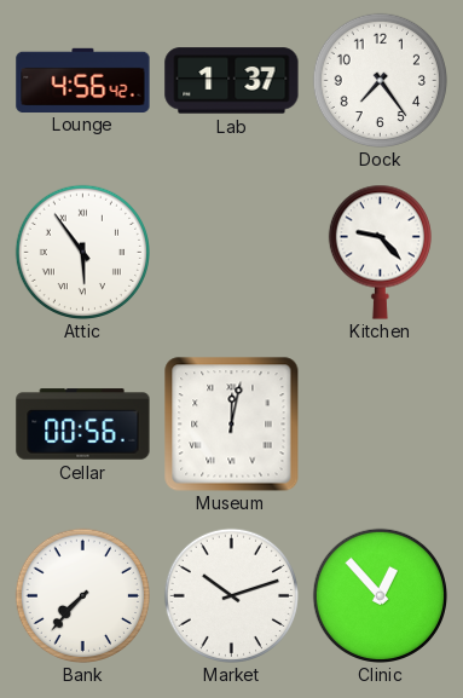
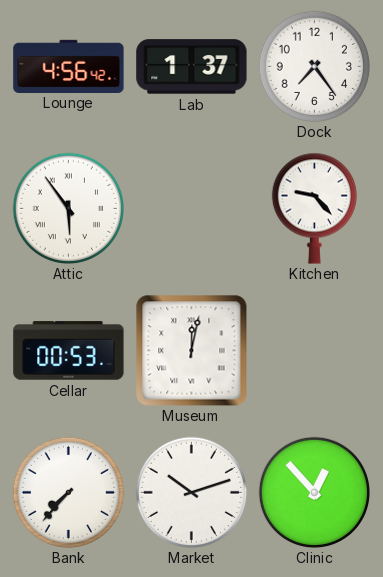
Cellar: 00:56 -> 00:53
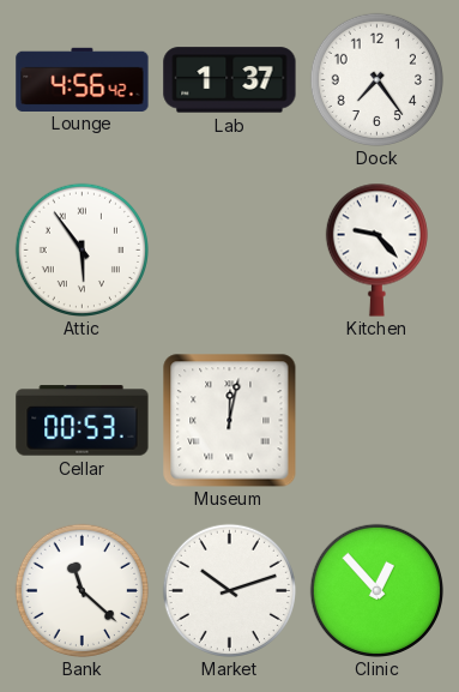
Bank: 7:37 -> 11:22
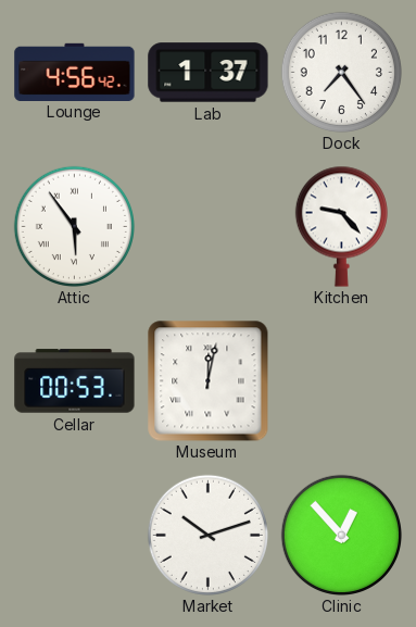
Bank: 11:22 -> none
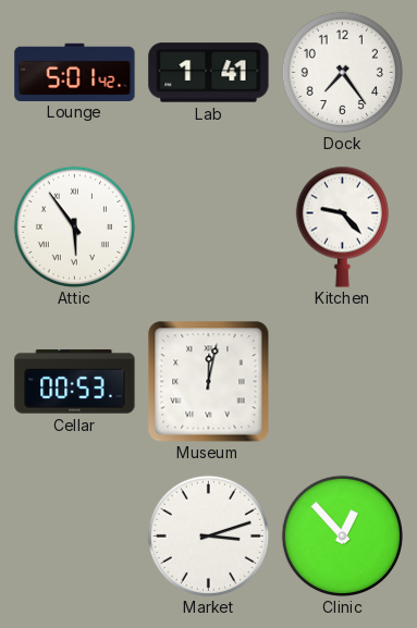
Lounge: 4:56 -> 5:01
Lab: 1:37 -> 1:41
Market: 10:12 -> 3:12
